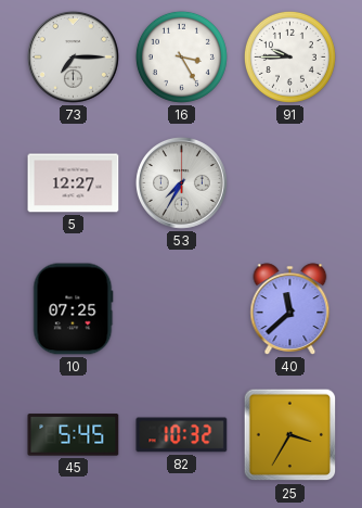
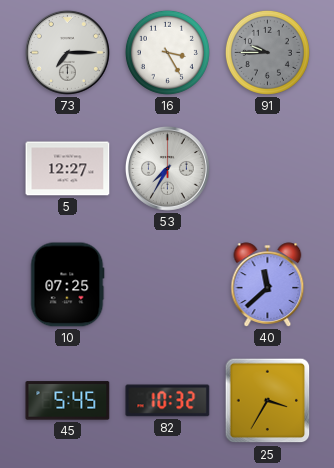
91 dial: white -> grey
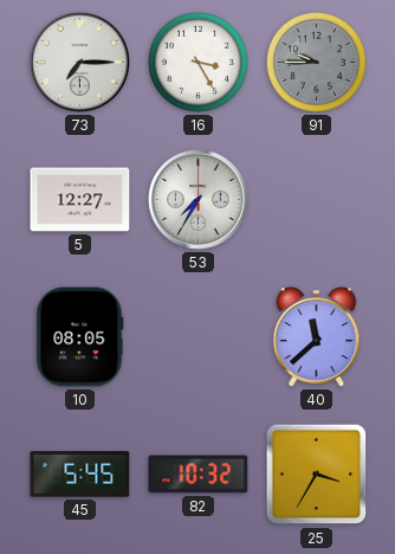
10: 07:25 -> 08:05
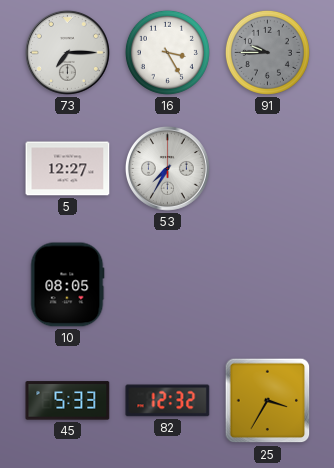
40: 11:38 -> none
45: 5:45 -> 5:33
82: 10:32 -> 12:32
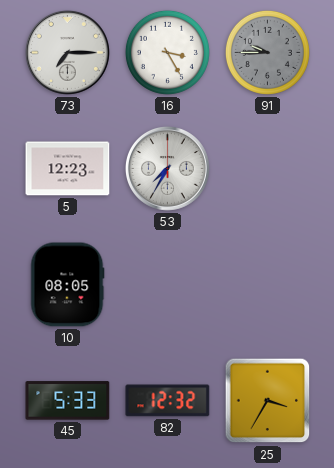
5: 12:27 -> 12:23
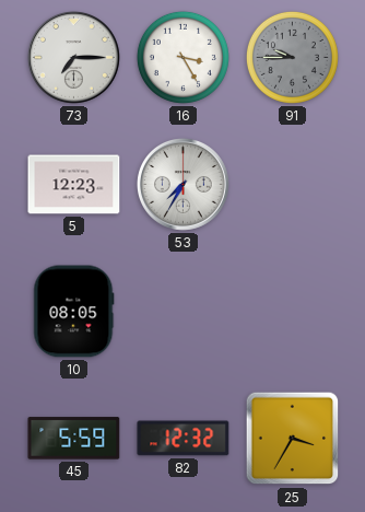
45: 5:33 -> 5:59
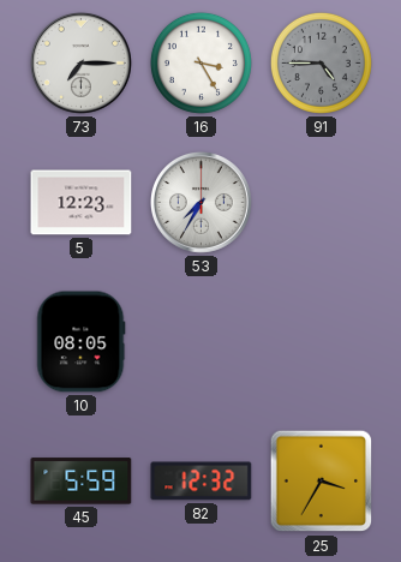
91: 9:45 -> 4:45
